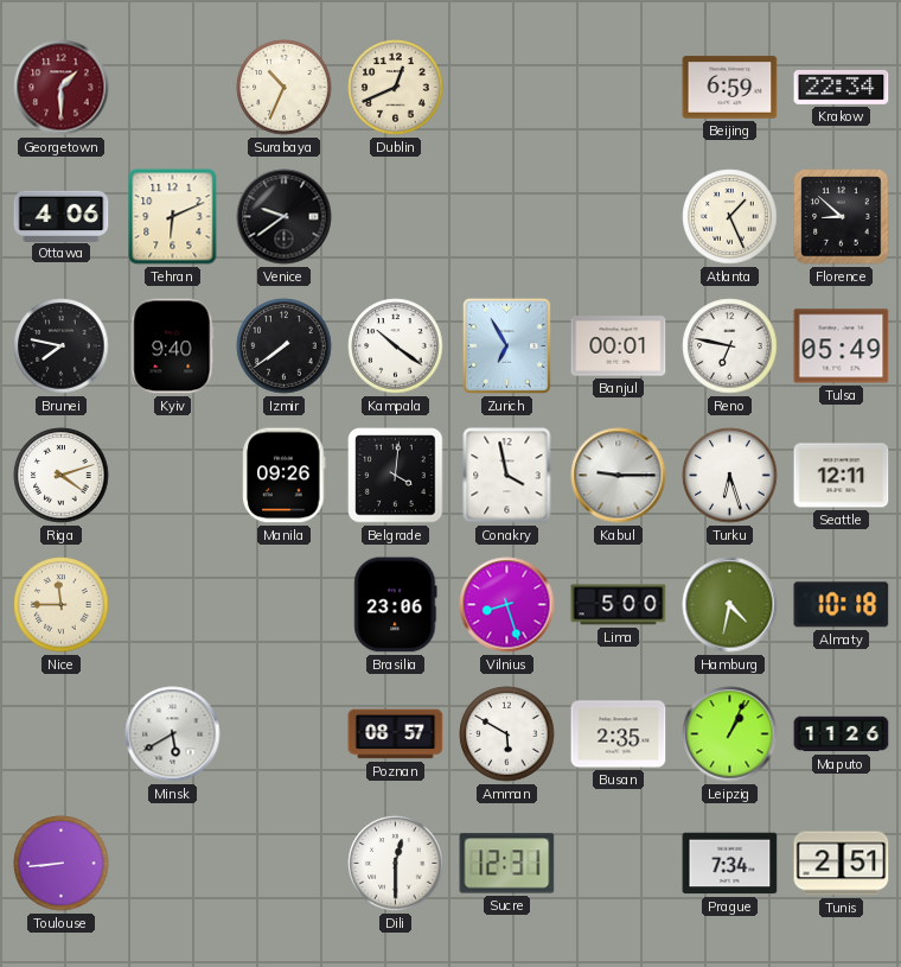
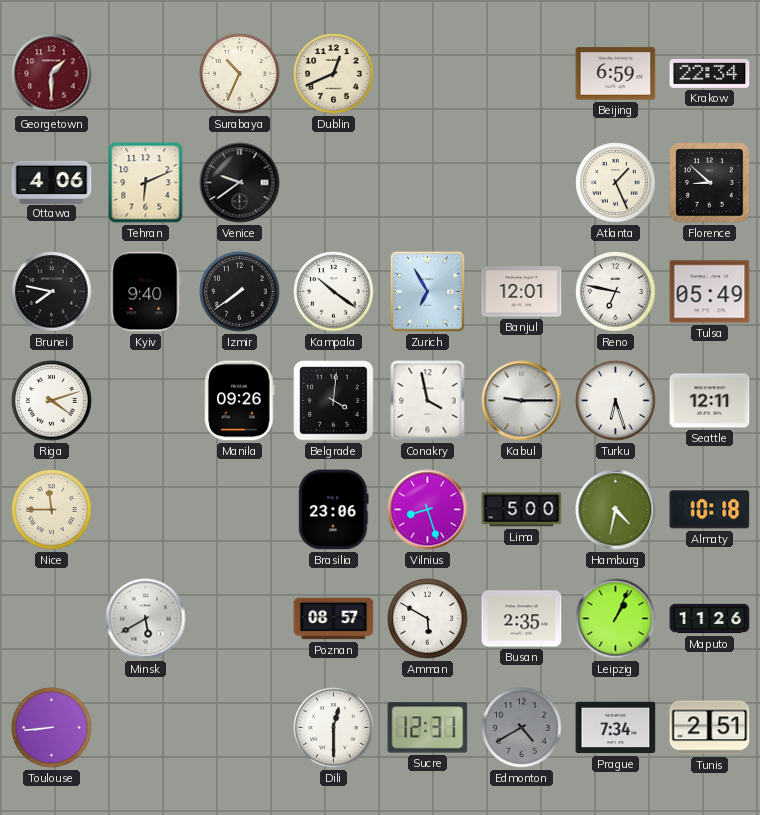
Banjul: 00:01 -> 12:01
Edmonton: none -> 4:40
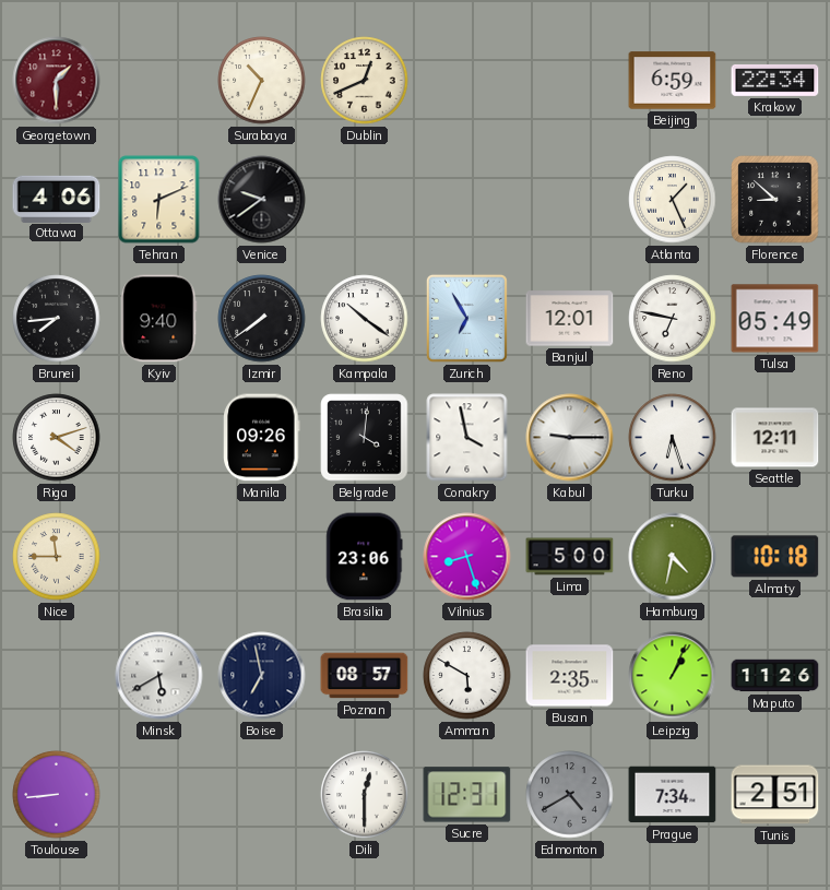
Brunei: 7:47 -> 7:44
Boise: none -> 6:58
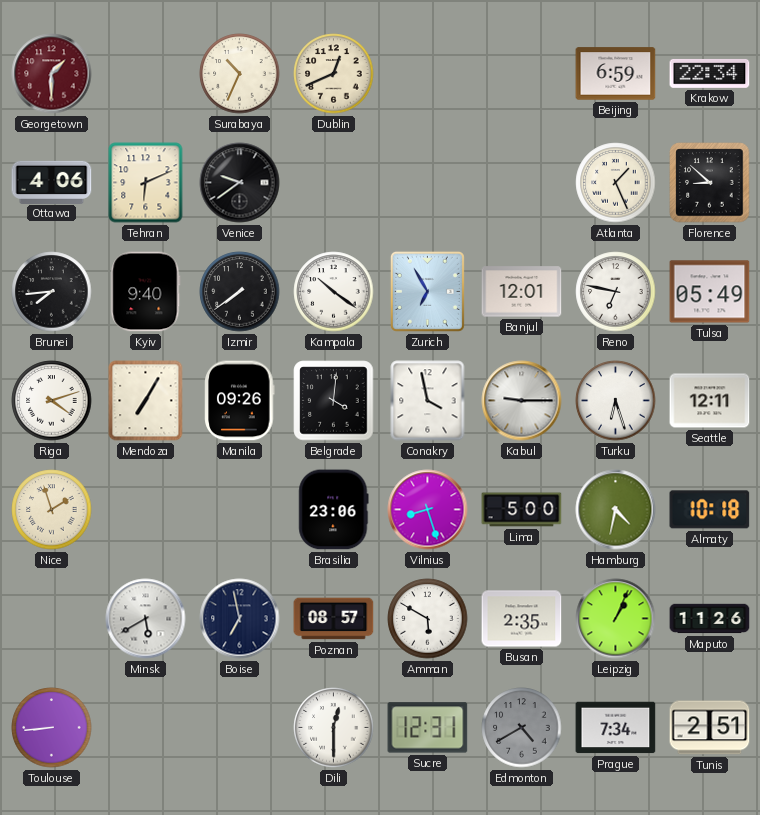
Mendoza: none -> 7:05
Nice: 11:45 -> 1:57
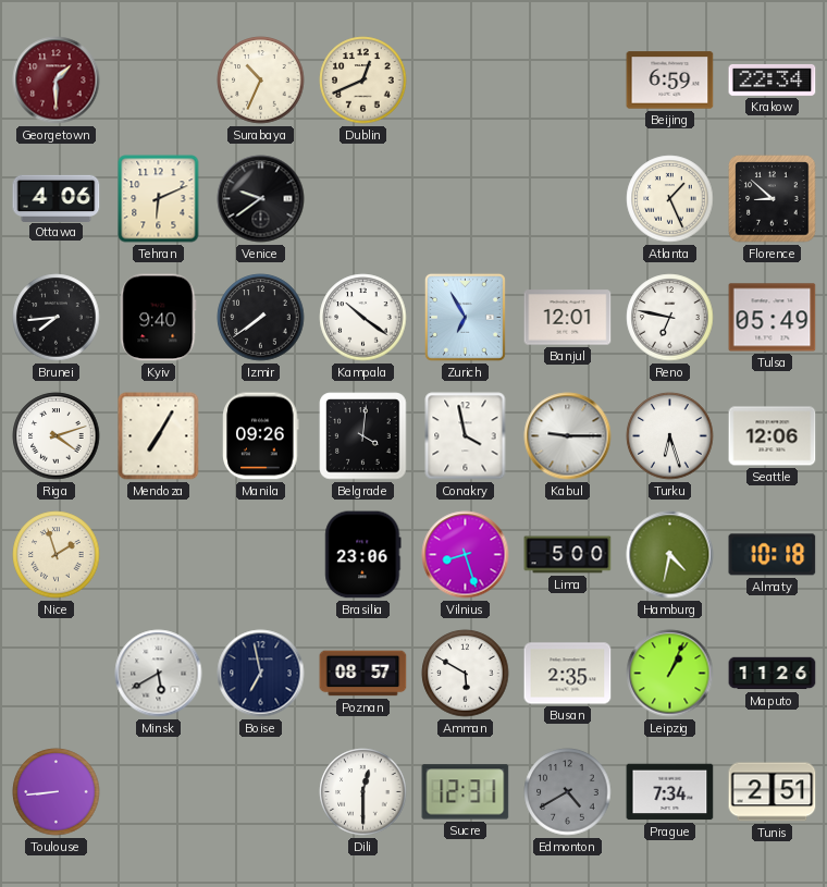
Seattle: 12:11 -> 12:06
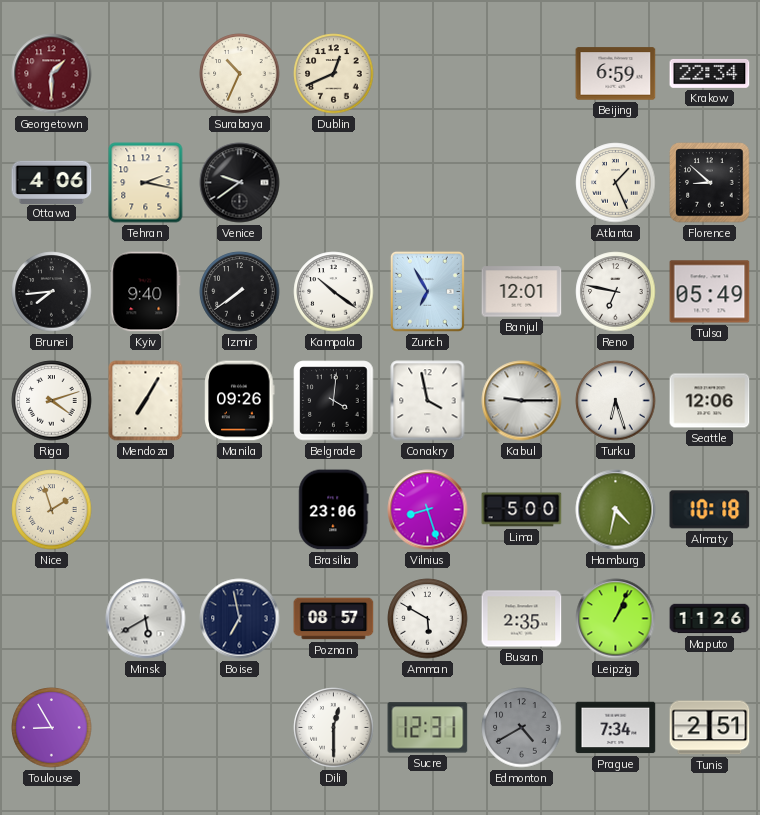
Tehran: 6:11 -> 2:17
Toulouse: 8:44 -> 8:55
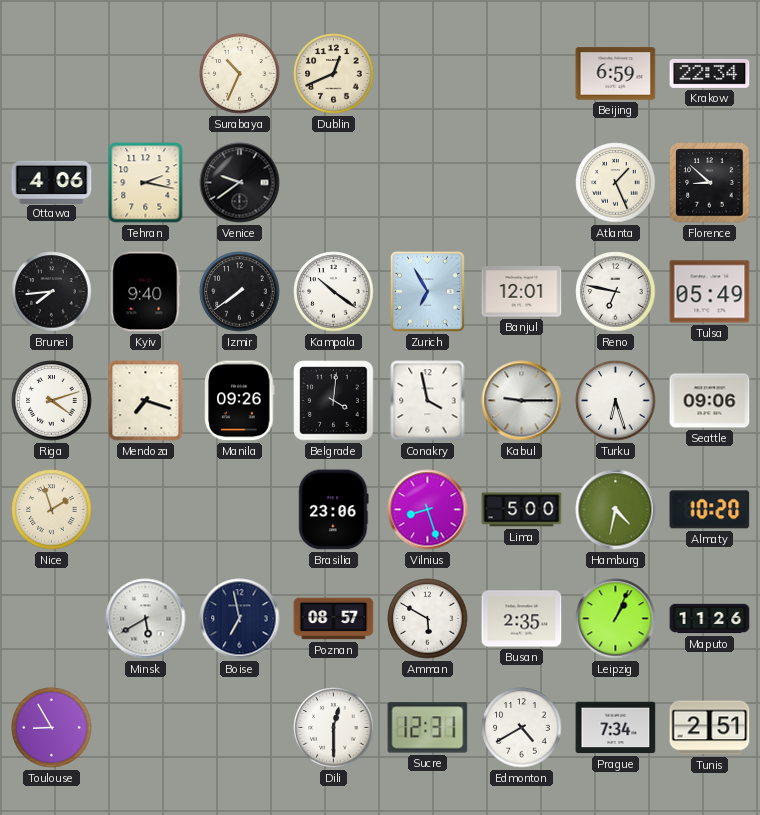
Georgetown: 1:30 -> none
Mendoza: 7:05 -> 7:18
Seattle: 12:06 -> 09:06
Almaty: 10:18 -> 10:20
Edmonton dial: grey -> white
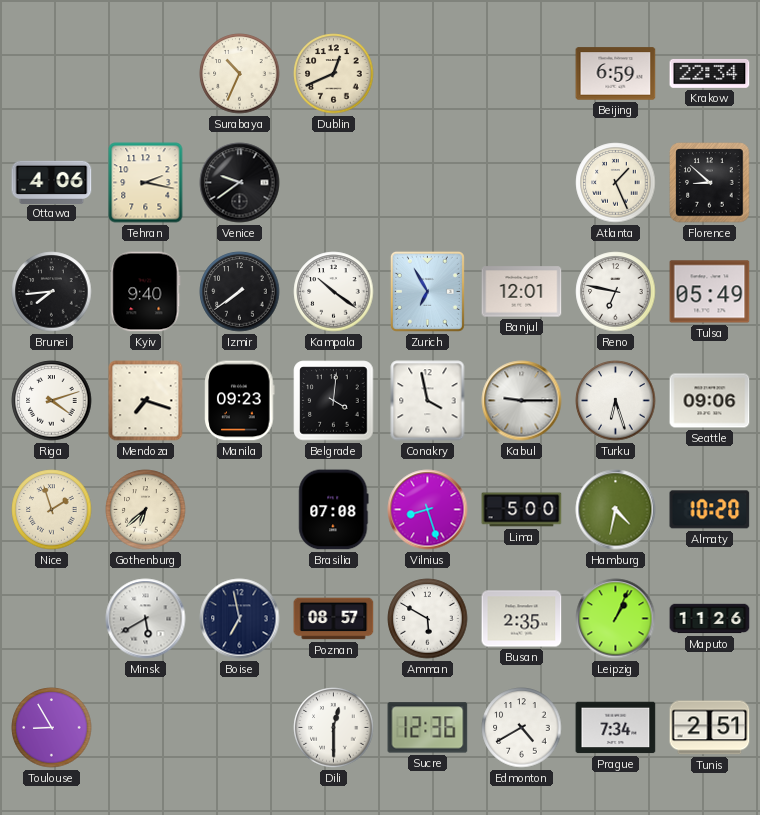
Manila: 09:26 -> 09:23
Gothenburg: none -> 6:38
Brasilia: 23:06 -> 07:08
Sucre: 12:31 -> 12:36
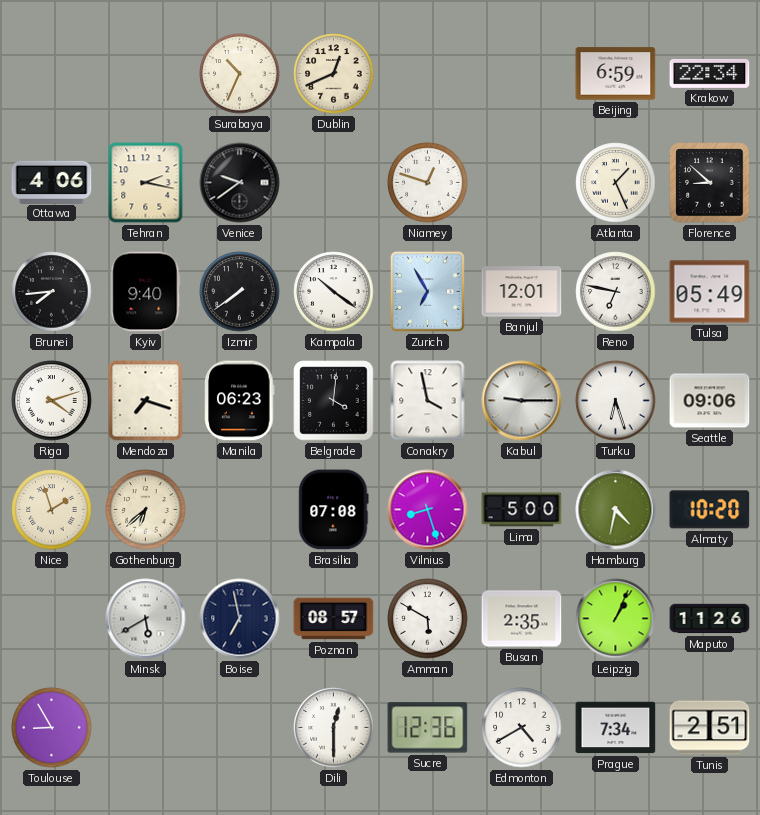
Niamey: none -> 12:48
Manila: 09:23 -> 06:23
